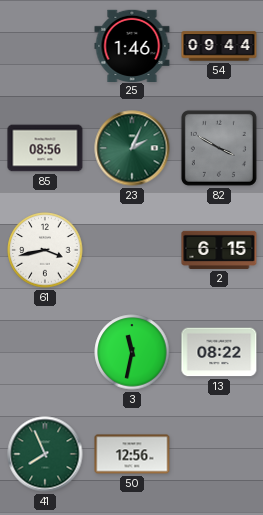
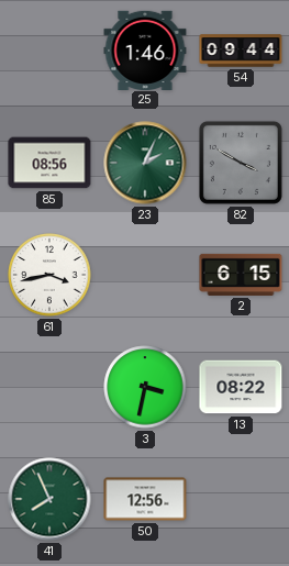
3: 11:32 -> 3:32
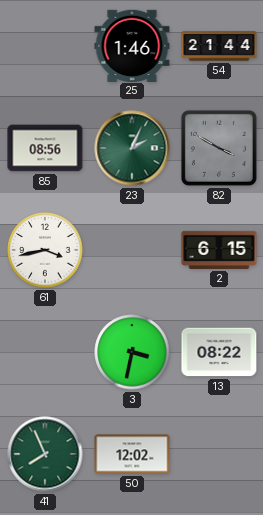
54: 09:44 -> 21:44
50: 12:56 -> 12:02
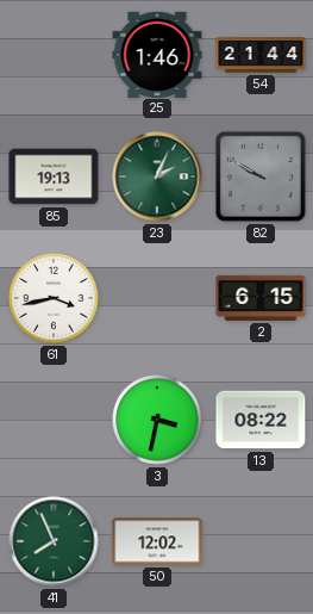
85: 08:56 -> 19:13
82: 3:50 -> 9:50
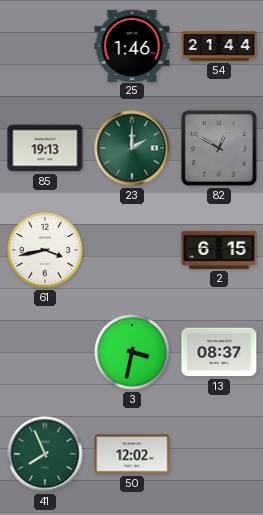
23: 2:04 -> 2:00
82: 9:50 -> 12:50
13: 08:22 -> 08:37
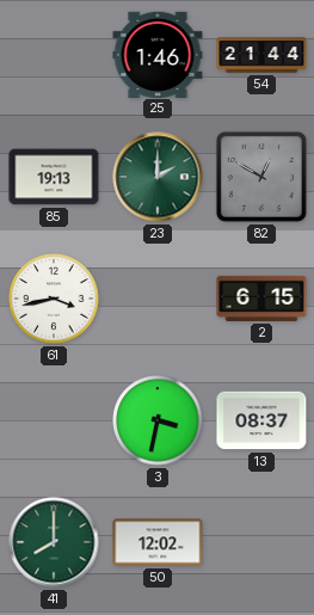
41: 7:56 -> 8:00
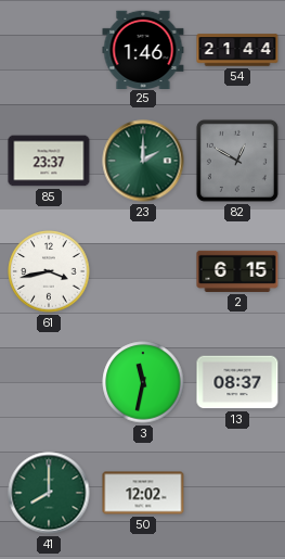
85: 19:13 -> 23:37
3: 3:32 -> 11:32
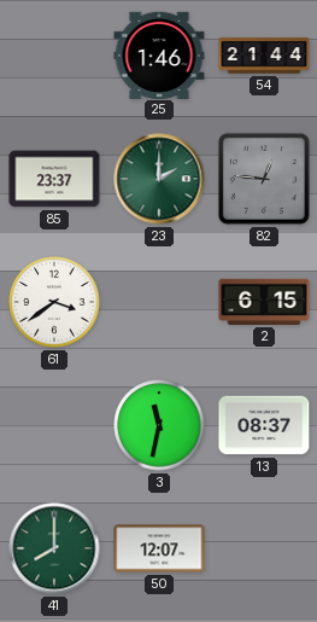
82: 12:50 -> 12:46
61: 3:43 -> 3:39
50: 12:02 -> 12:07
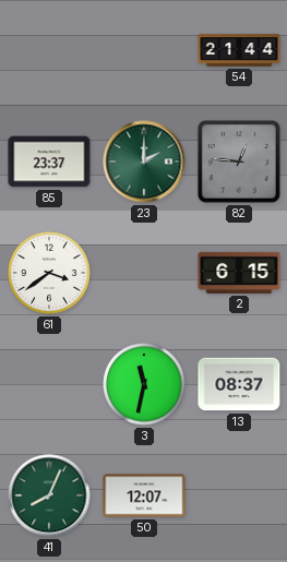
25: 1:46 -> none
41: 8:00 -> 8:04
